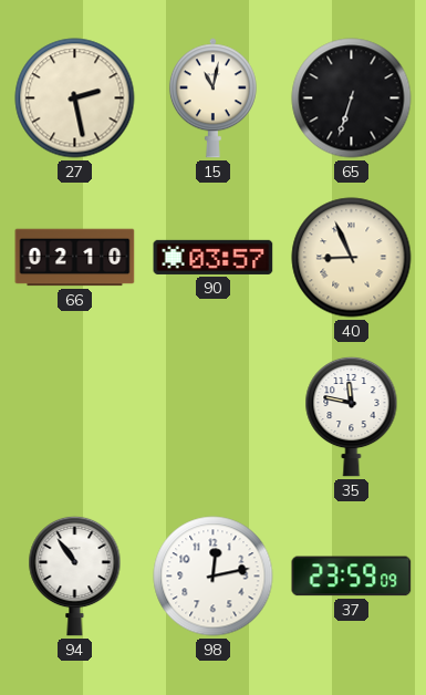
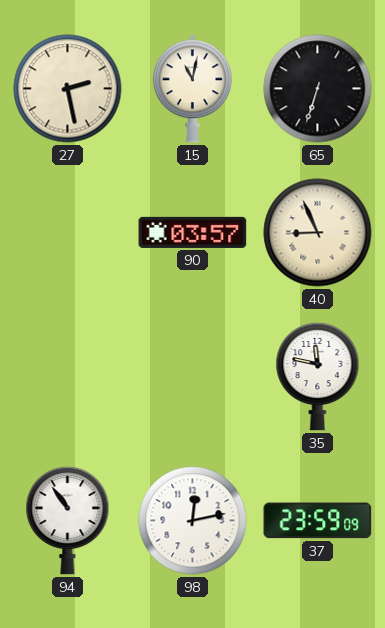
66: 02:10 -> none
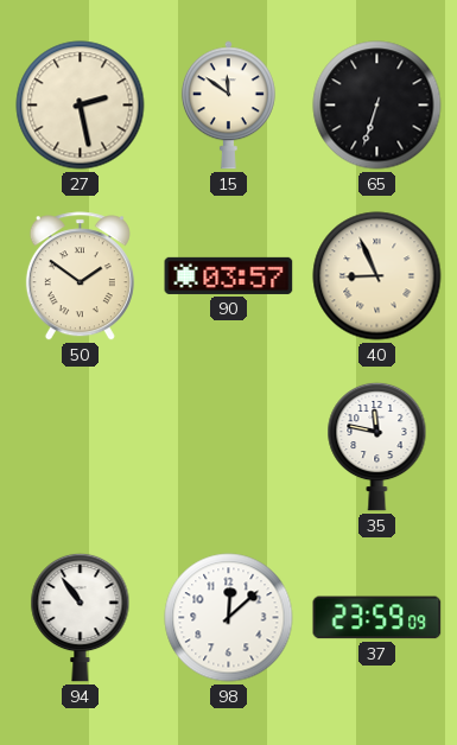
15: 11:02 -> 11:51
50: none -> 1:51
98: 12:13 -> 12:08
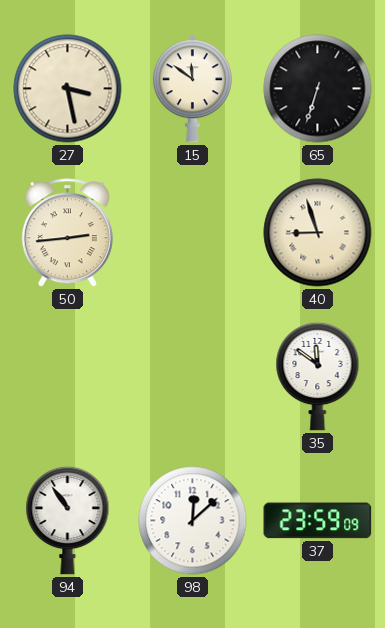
27: 2:28 -> 3:28
50: 1:51 -> 2:44
90: 03:57 -> none
40: 8:56 -> 8:57
35: 11:47 -> 11:51
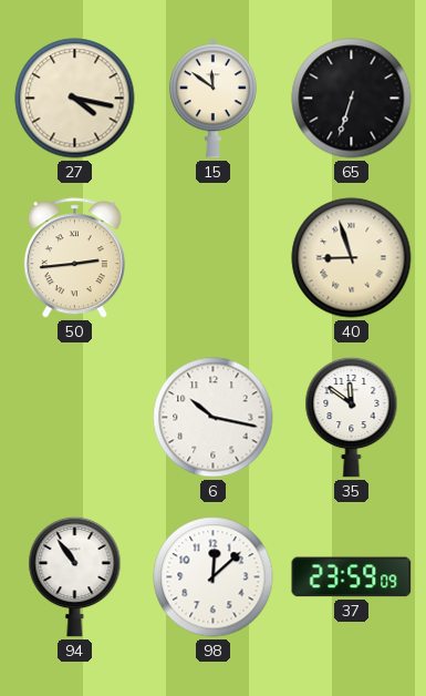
27: 3:28 -> 4:17
6: none -> 10:17
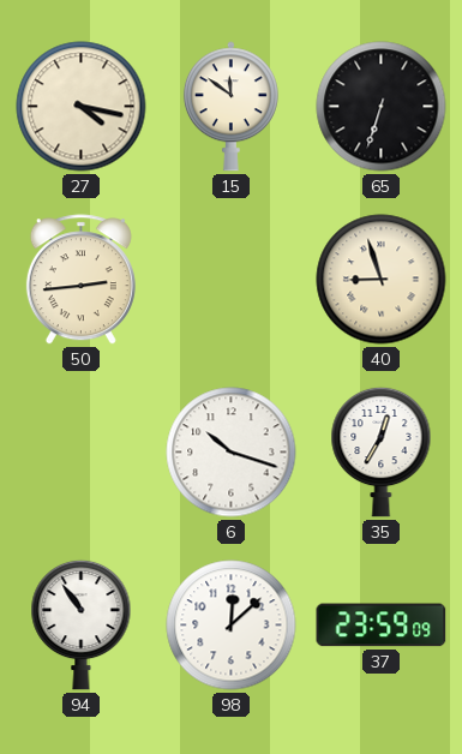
6: 10:17 -> 10:18
35: 11:51 -> 12:35
